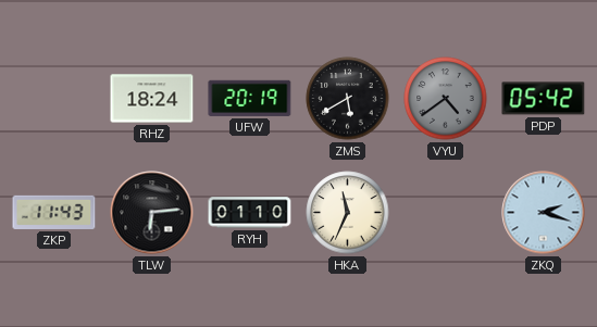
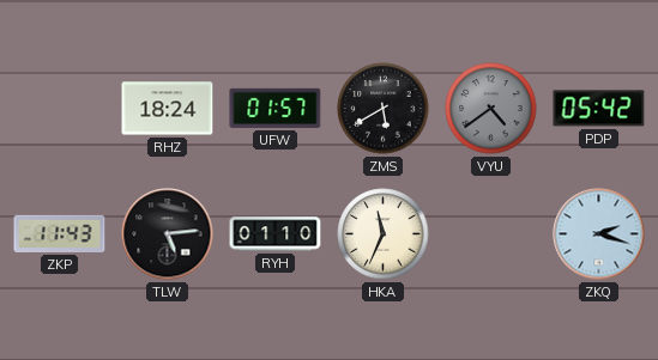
UFW: 20:19 -> 01:57
TLW: 6:14 -> 5:14
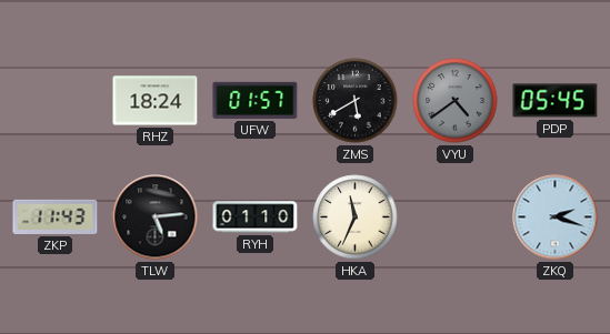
PDP: 05:42 -> 05:45
